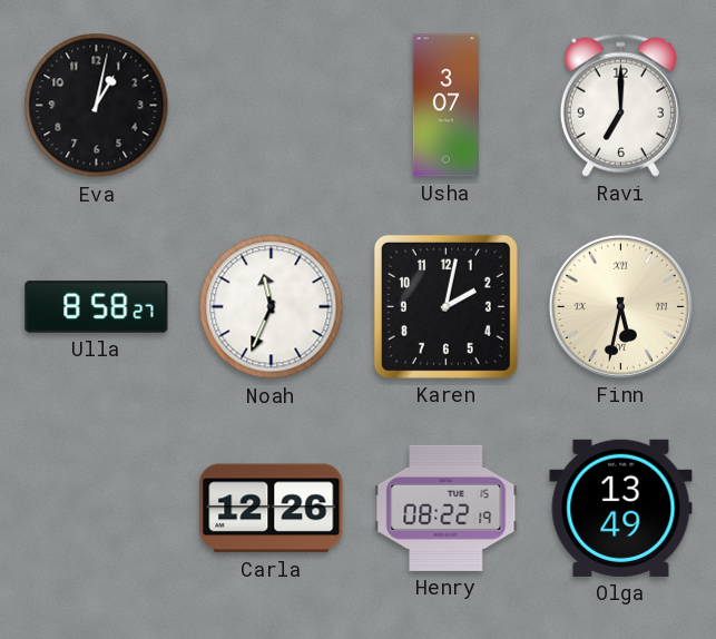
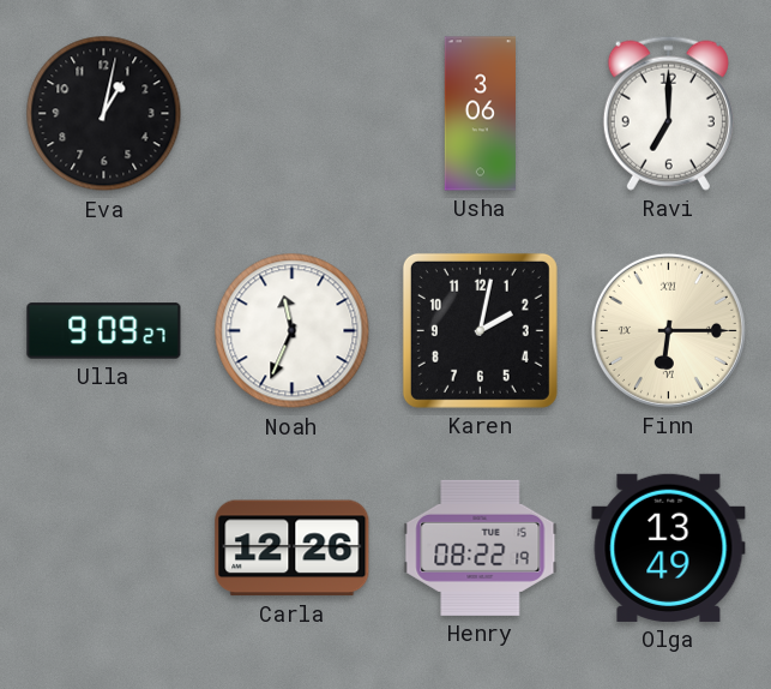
Usha: 3:07 -> 3:06
Ulla: 8:58 -> 9:09
Finn: 5:32 -> 6:15
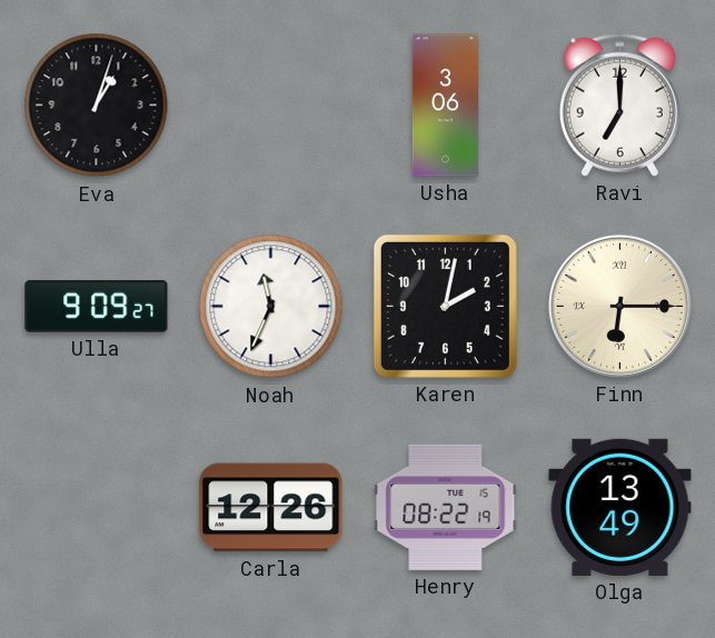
Eva: 1:02 -> 1:03
